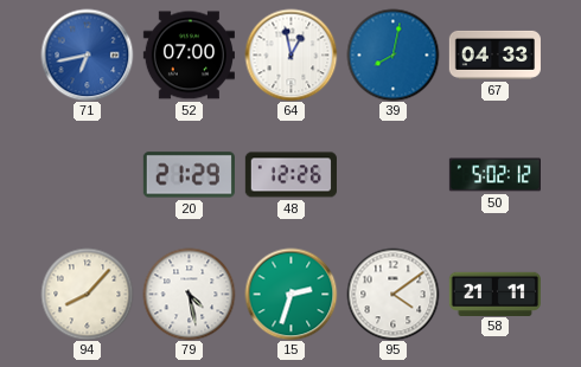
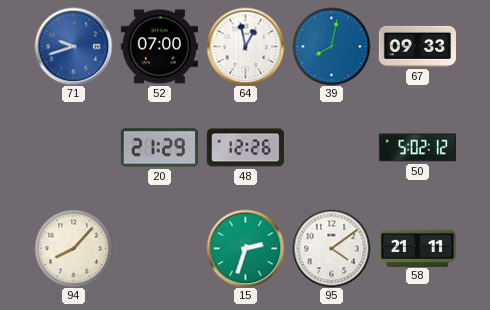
71: 6:43 -> 9:42
67: 04:33 -> 09:33
79: 4:28 -> none
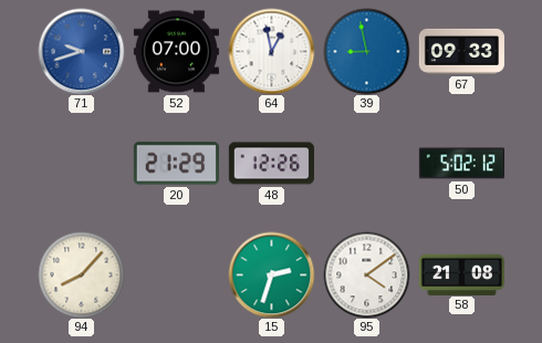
39: 8:02 -> 8:58
58: 21:11 -> 21:08
